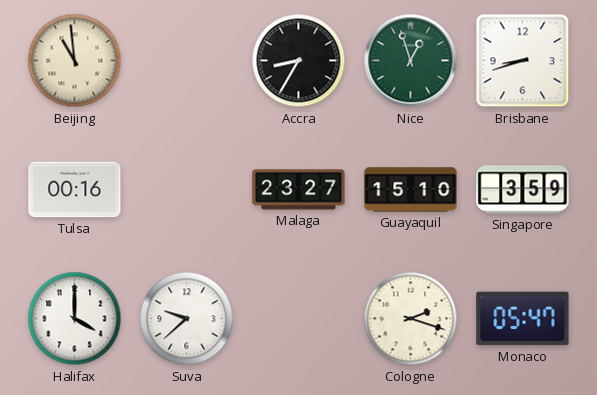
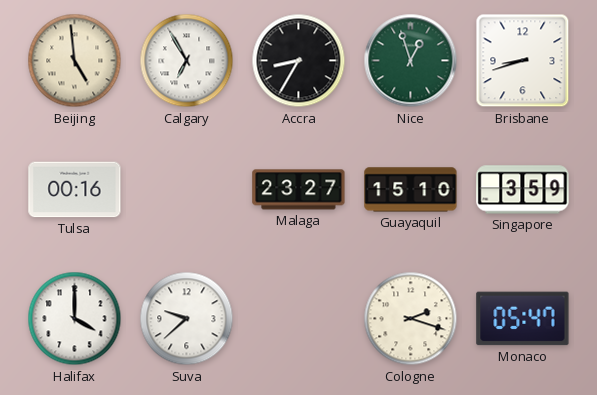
Beijing: 10:59 -> 4:59
Calgary: none -> 6:55
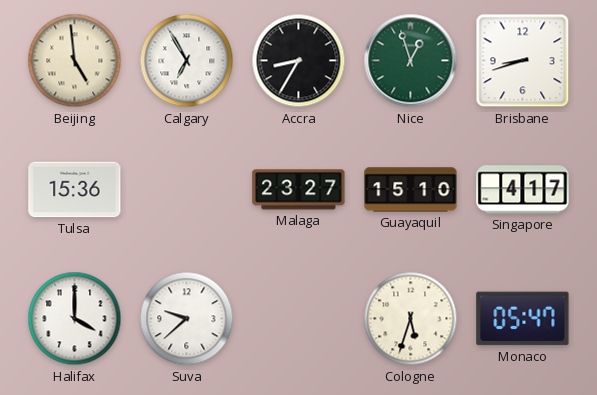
Tulsa: 00:16 -> 15:36
Singapore: 3:59 -> 4:17
Cologne: 2:18 -> 5:33
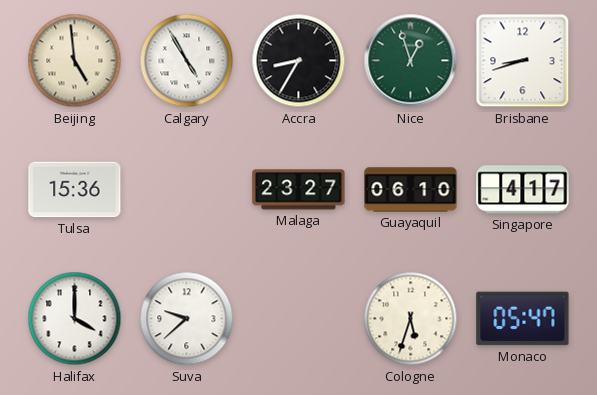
Calgary: 6:55 -> 4:55
Guayaquil: 15:10 -> 06:10
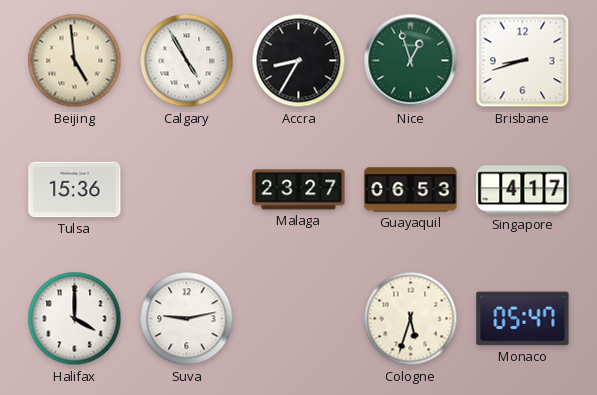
Guayaquil: 06:10 -> 06:53
Suva: 9:38 -> 9:13
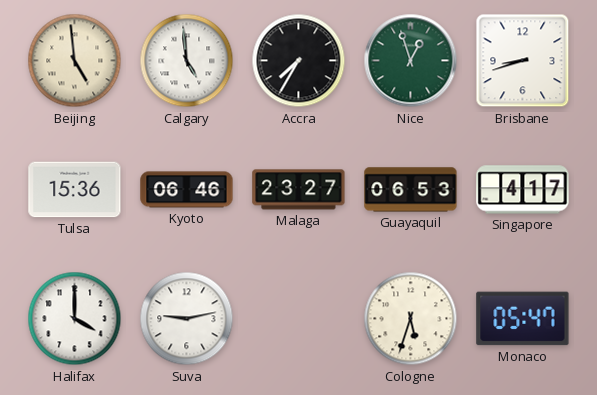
Calgary: 4:55 -> 4:59
Accra: 8:35 -> 7:35
Kyoto: none -> 06:46
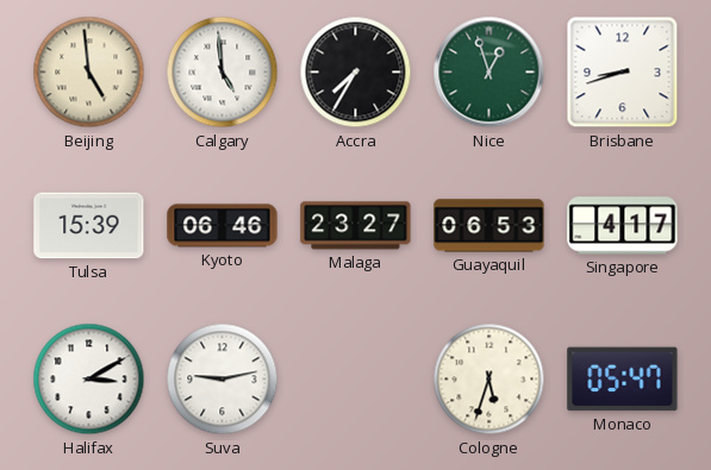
Tulsa: 15:36 -> 15:39
Halifax: 4:00 -> 3:10
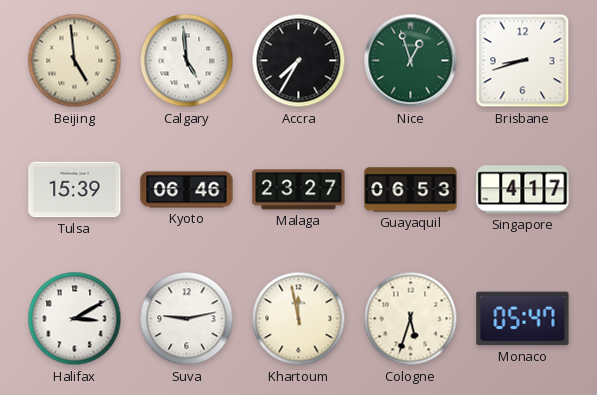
Khartoum: none -> 11:58
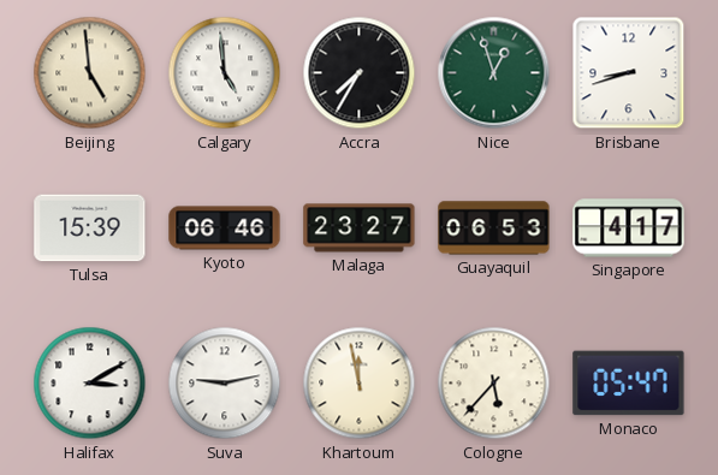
Cologne: 5:33 -> 5:37
